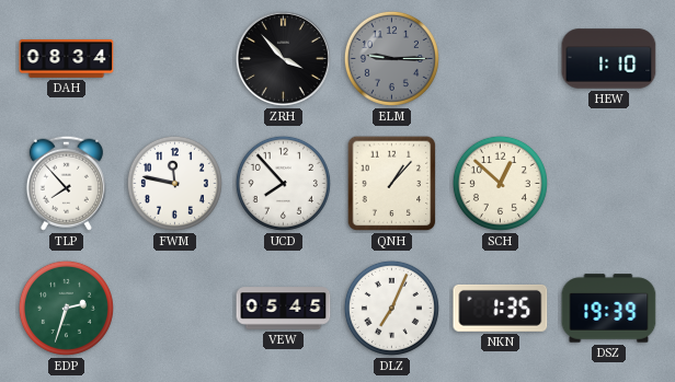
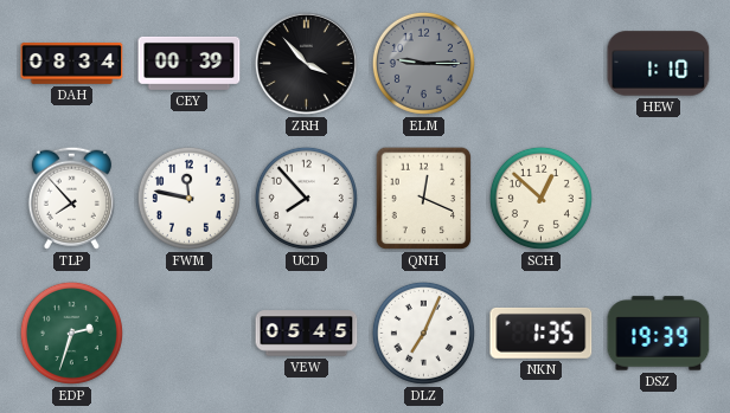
CEY: none -> 00:39
QNH: 1:07 -> 12:19
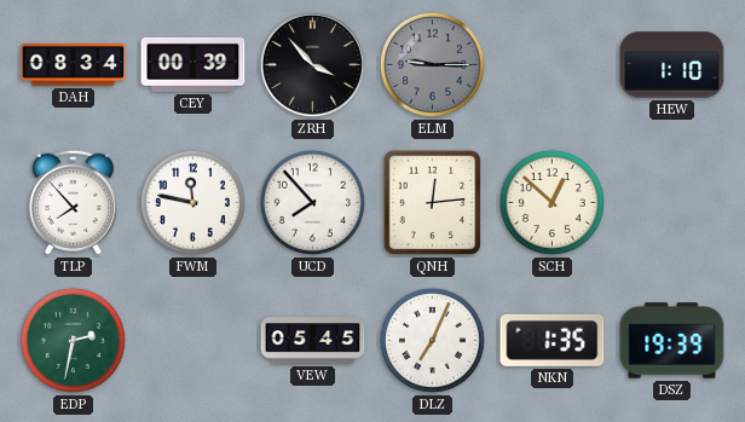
QNH: 12:19 -> 12:14
EDP: 2:33 -> 2:32
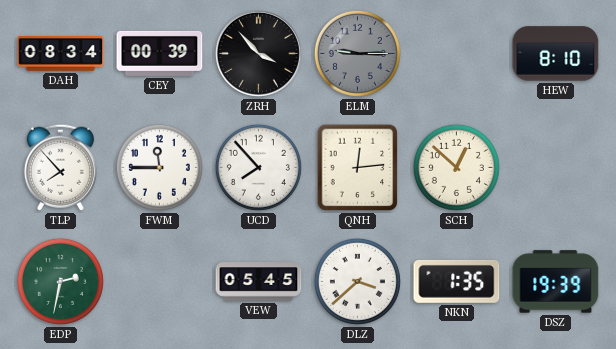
HEW: 1:10 -> 8:10
FWM: 11:47 -> 11:45
DLZ: 7:04 -> 3:38
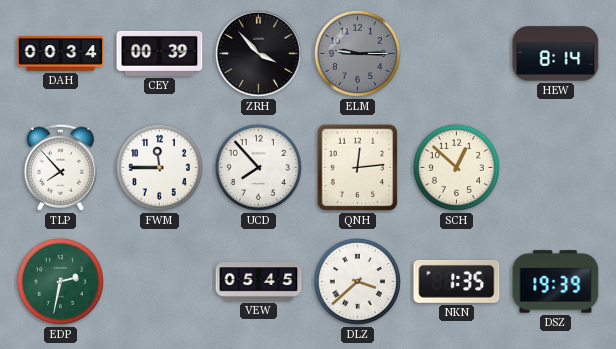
DAH: 08:34 -> 00:34
HEW: 8:10 -> 8:14
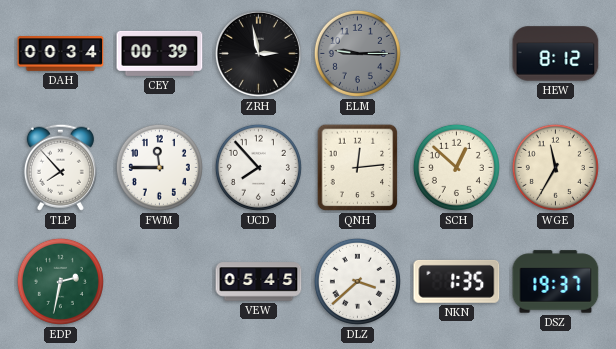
ZRH: 3:53 -> 2:58
HEW: 8:14 -> 8:12
WGE: none -> 11:35
DSZ: 19:39 -> 19:37
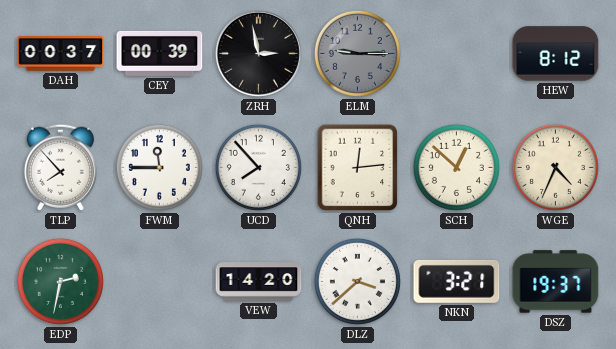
DAH: 00:34 -> 00:37
WGE: 11:35 -> 4:34
VEW: 05:45 -> 14:20
NKN: 1:35 -> 3:21
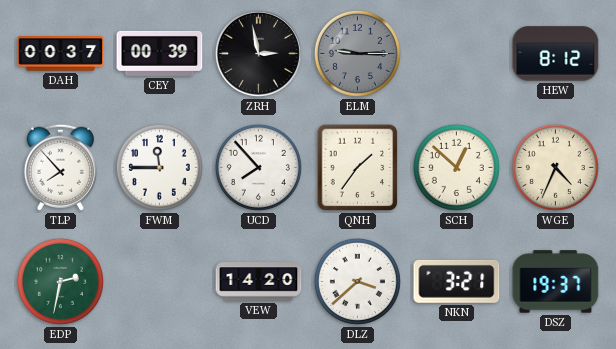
QNH: 12:14 -> 1:36
